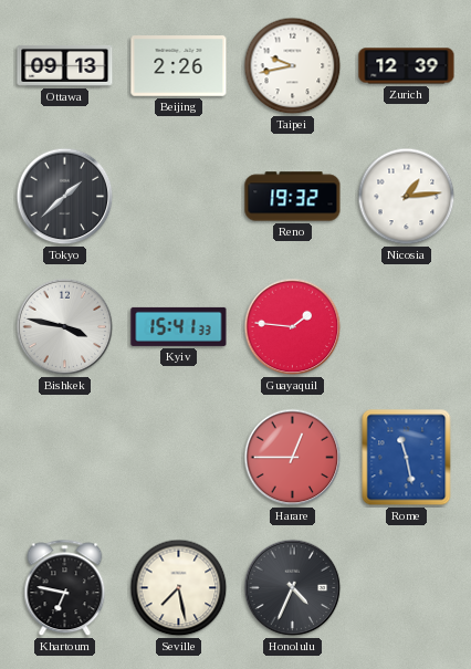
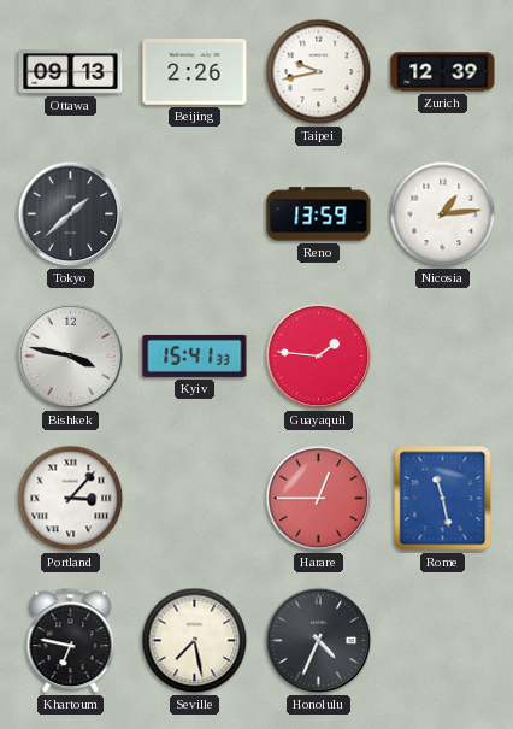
Reno: 19:32 -> 13:59
Portland: none -> 3:07
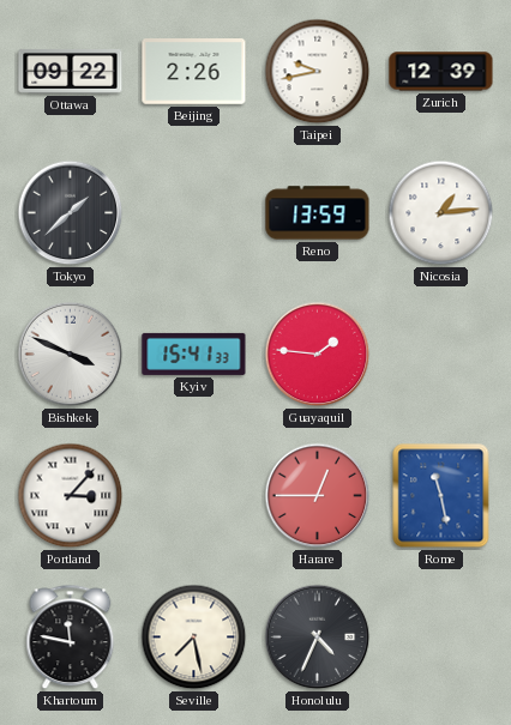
Ottawa: 09:13 -> 09:22
Bishkek: 3:47 -> 3:49
Khartoum: 6:47 -> 11:47
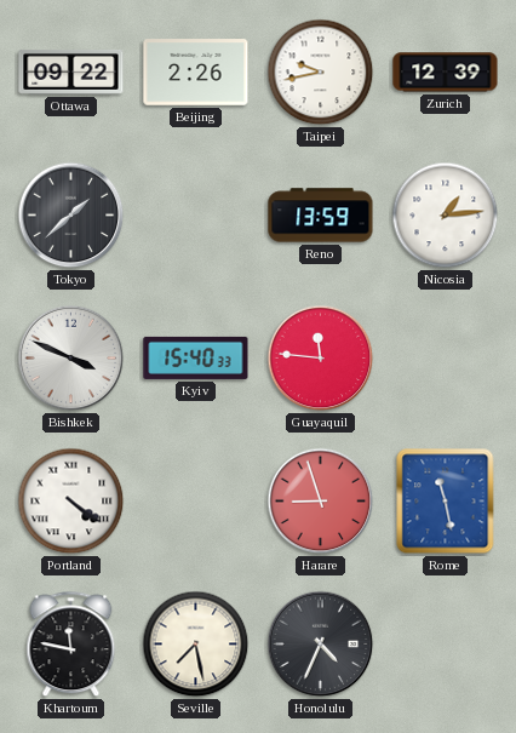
Kyiv: 15:41 -> 15:40
Guayaquil: 1:46 -> 11:46
Portland: 3:07 -> 4:21
Harare: 12:45 -> 8:57
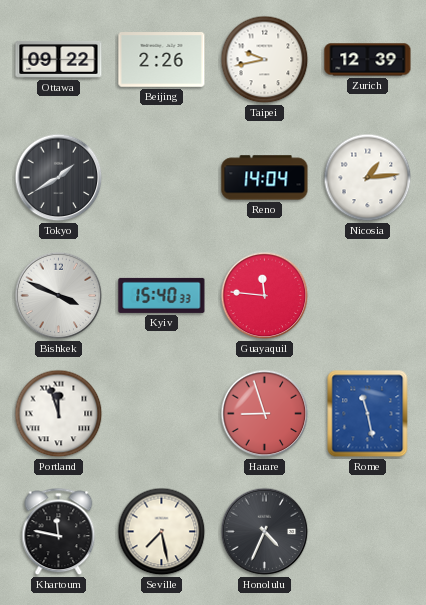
Tokyo: 1:38 -> 1:40
Reno: 13:59 -> 14:04
Portland: 4:21 -> 11:57
